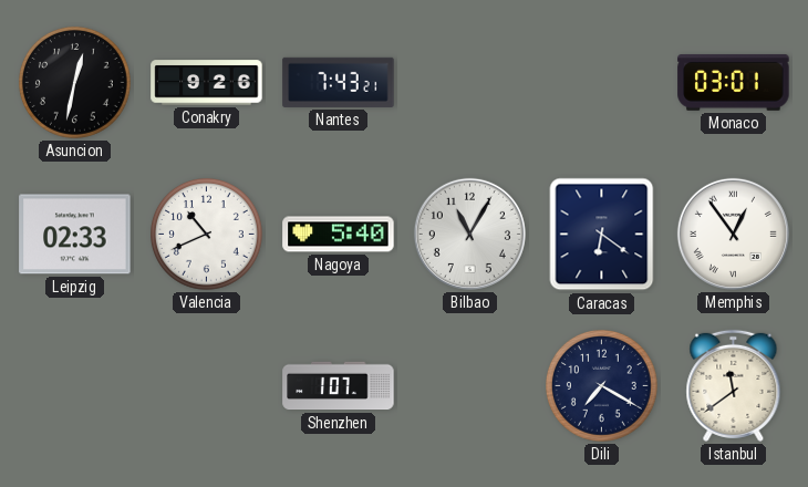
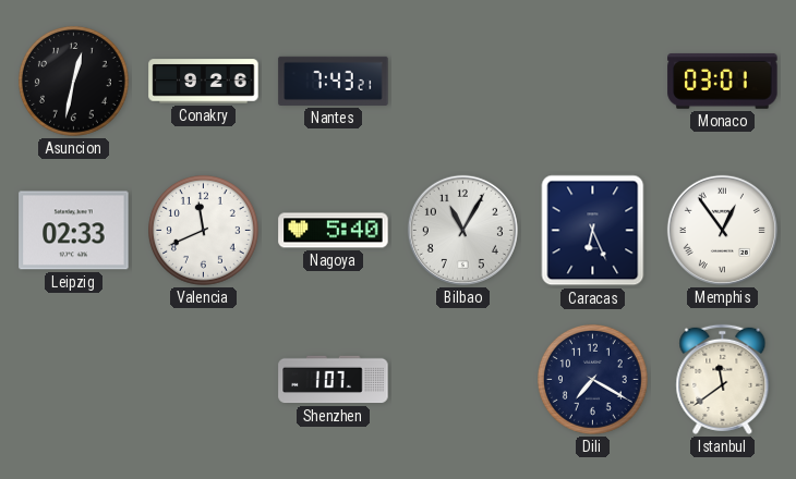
Valencia: 10:41 -> 11:41
Caracas: 6:21 -> 6:26
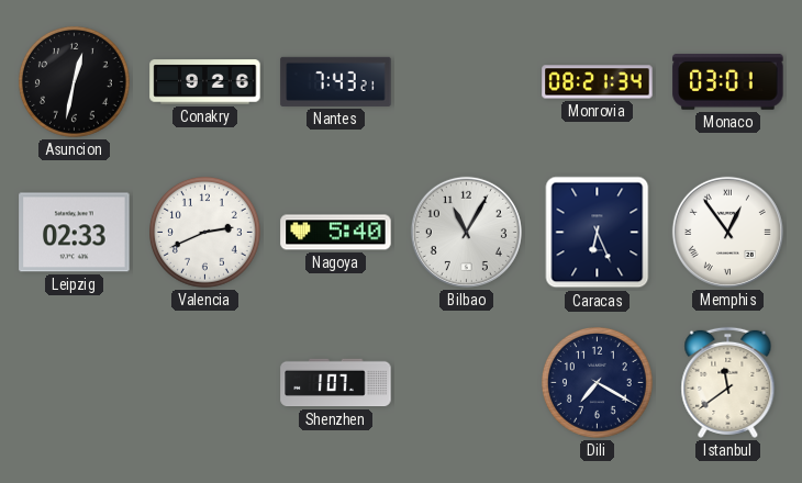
Monrovia: none -> 08:21
Valencia: 11:41 -> 2:41
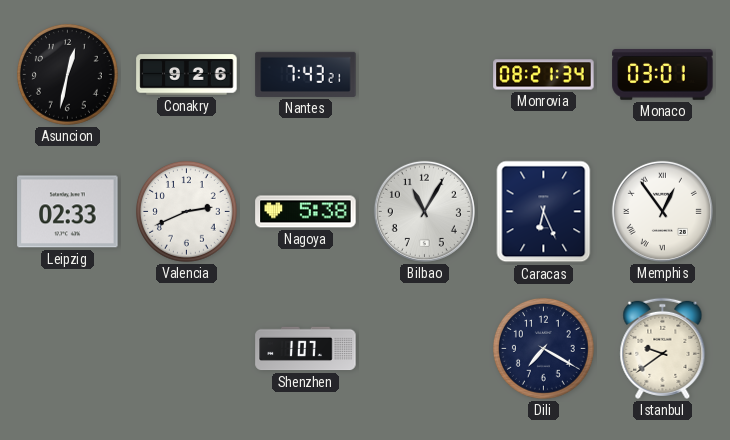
Nagoya: 5:40 -> 5:38
Istanbul: 11:39 -> 9:39
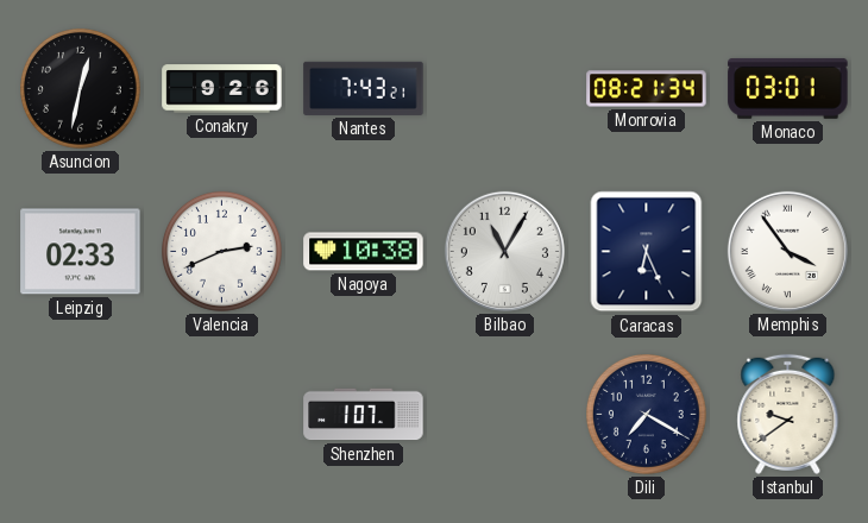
Nagoya: 5:38 -> 10:38
Memphis: 12:54 -> 3:54
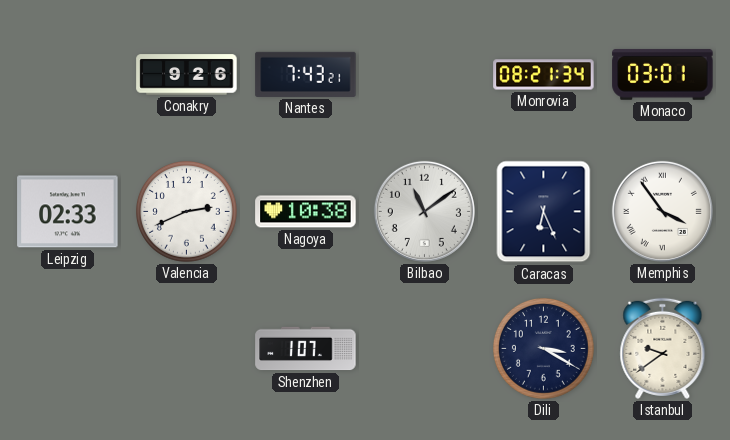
Asuncion: 12:32 -> none
Bilbao: 11:05 -> 11:09
Dili: 7:20 -> 3:20
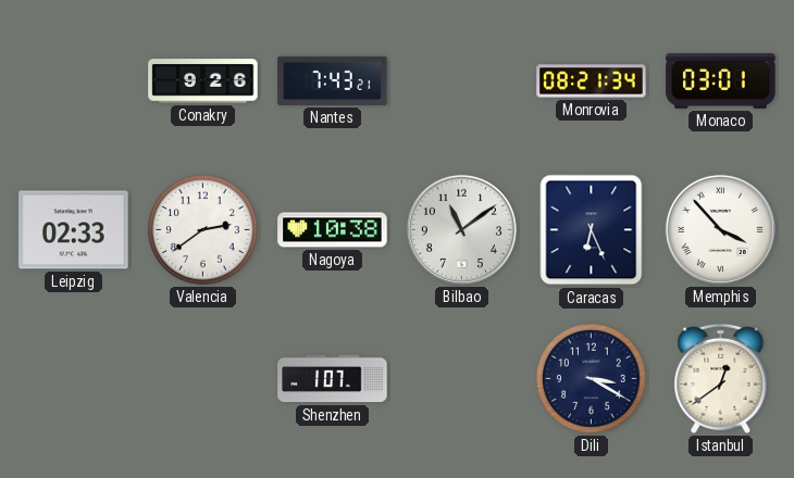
Valencia: 2:41 -> 2:39
Memphis: 3:54 -> 3:53
Istanbul: 9:39 -> 12:39
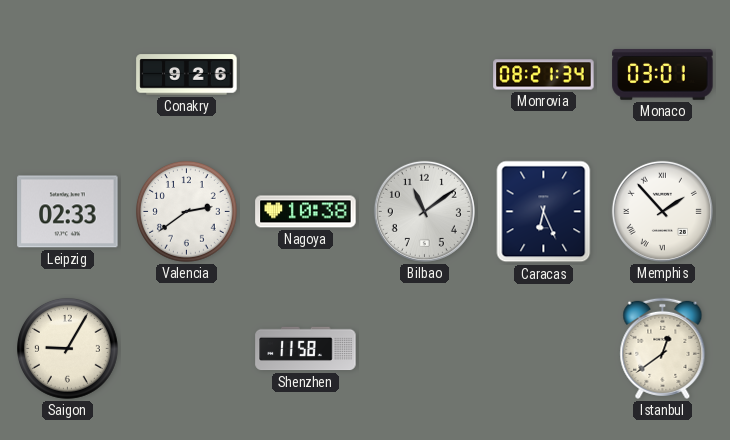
Nantes: 7:43 -> none
Memphis: 3:53 -> 1:53
Saigon: none -> 9:05
Shenzhen: 1:07 -> 11:58
Dili: 3:20 -> none
